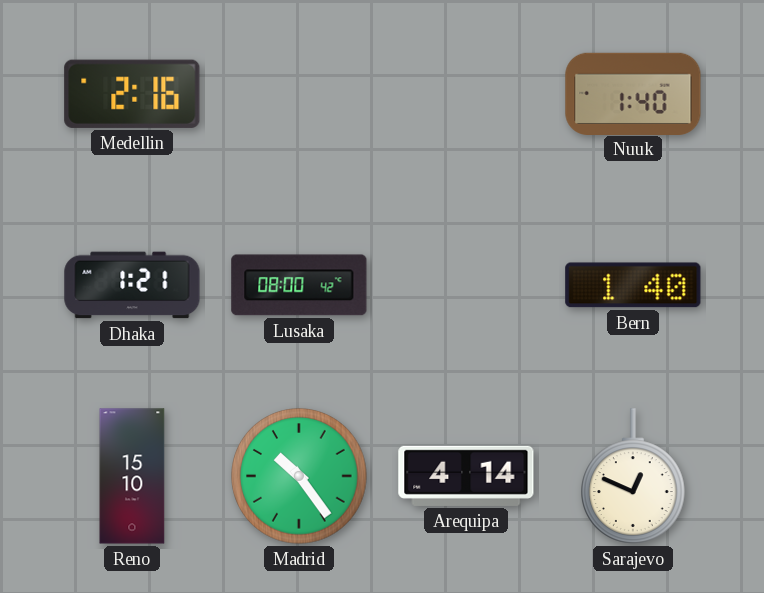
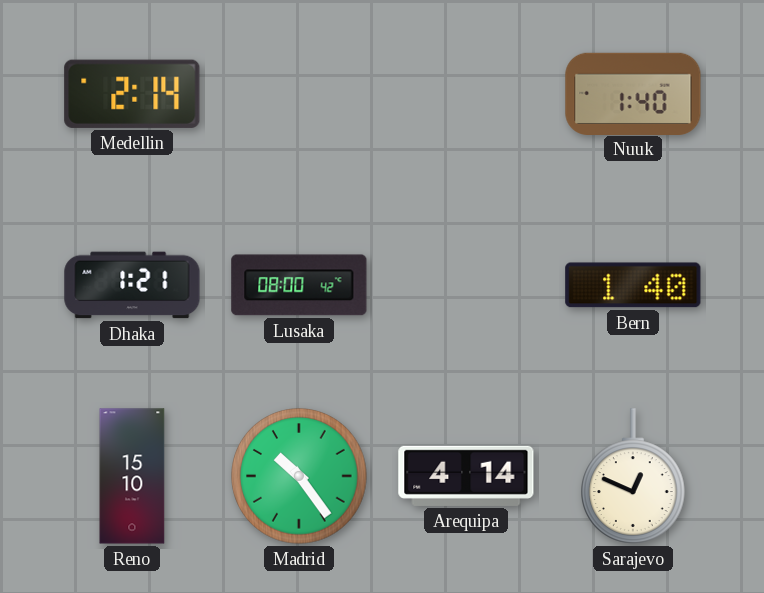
Medellin: 2:16 -> 2:14
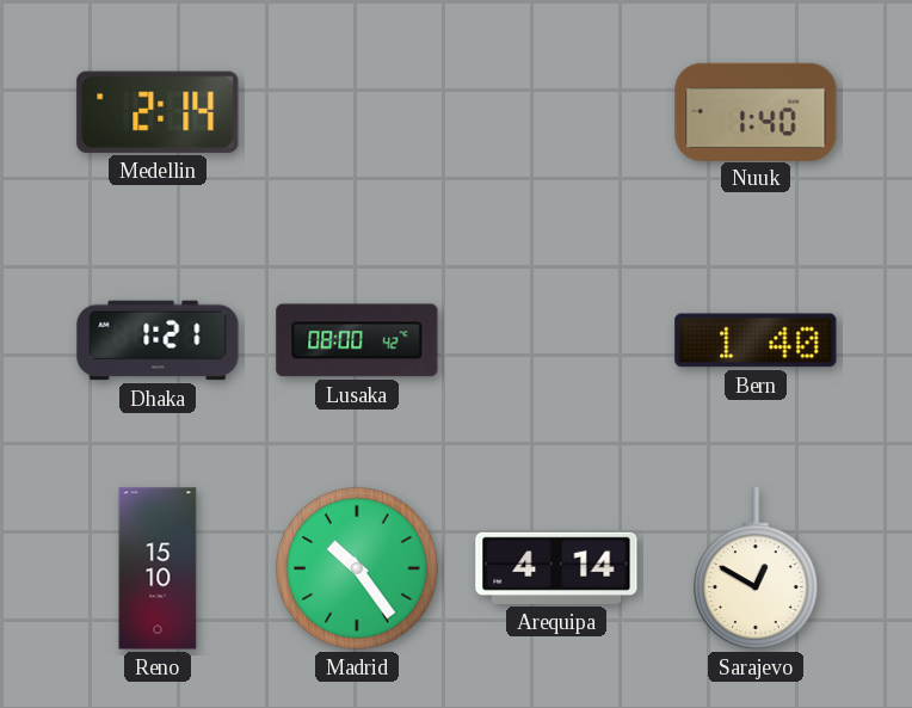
Sarajevo: 12:49 -> 12:50
